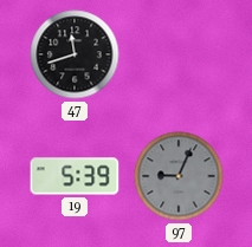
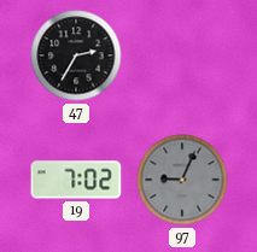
47: 11:42 -> 2:35
19: 5:39 -> 7:02
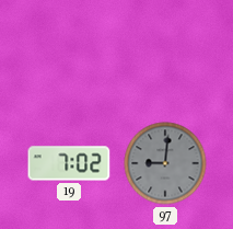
47: 2:35 -> none
97: 9:04 -> 9:01
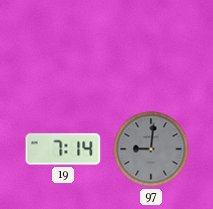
19: 7:02 -> 7:14
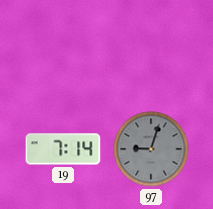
97: 9:01 -> 9:03
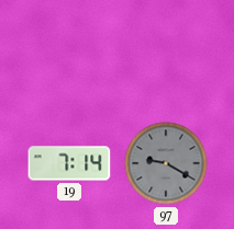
97: 9:03 -> 9:20
